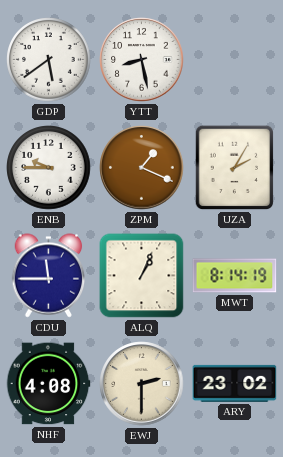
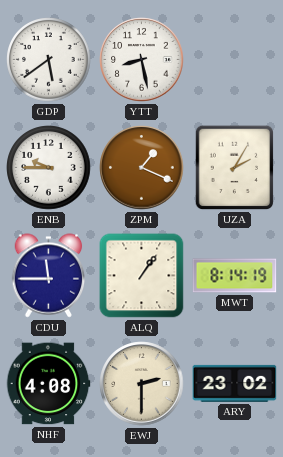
ALQ: 1:04 -> 1:06
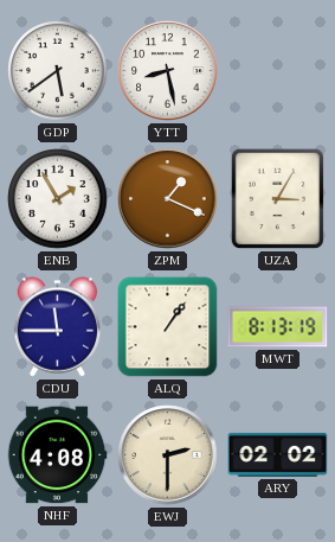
ENB: 9:45 -> 1:55
UZA: 2:05 -> 3:05
MWT: 8:14 -> 8:13
ARY: 23:02 -> 02:02
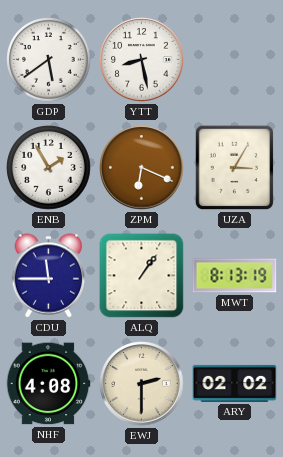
ZPM: 1:19 -> 6:19
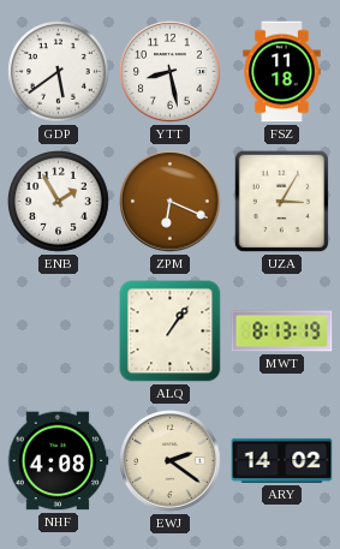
FSZ: none -> 11:18
CDU: 11:45 -> none
EWJ: 2:30 -> 2:21
ARY: 02:02 -> 14:02
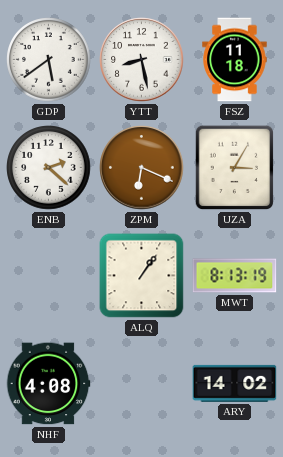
ENB: 1:55 -> 2:22
EWJ: 2:21 -> none
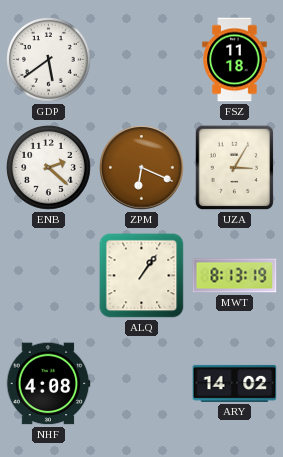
YTT: 8:28 -> none
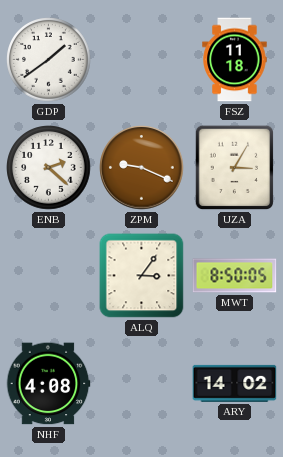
GDP: 5:39 -> 1:39
ZPM: 6:19 -> 9:19
ALQ: 1:06 -> 3:06
MWT: 8:13 -> 8:50
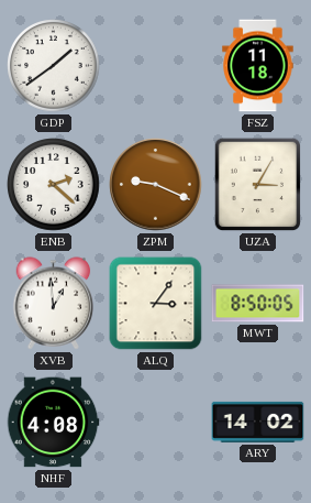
XVB: none -> 12:59
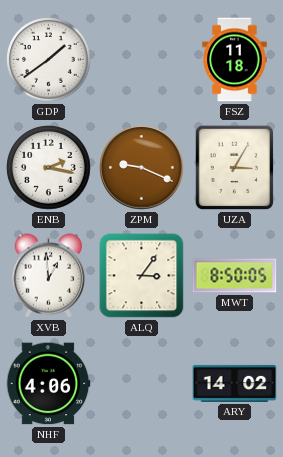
ENB: 2:22 -> 2:17
NHF: 4:08 -> 4:06
